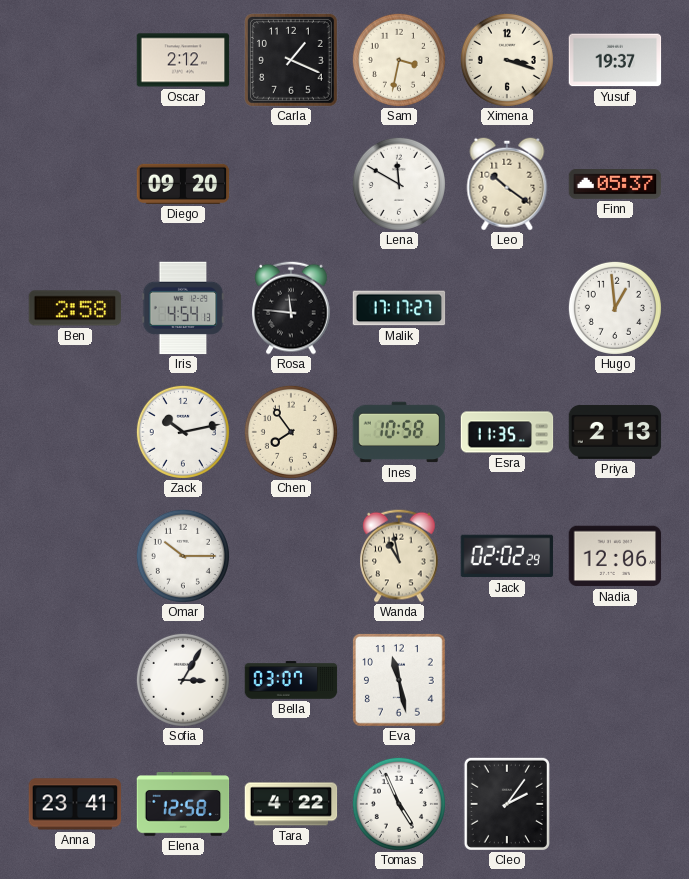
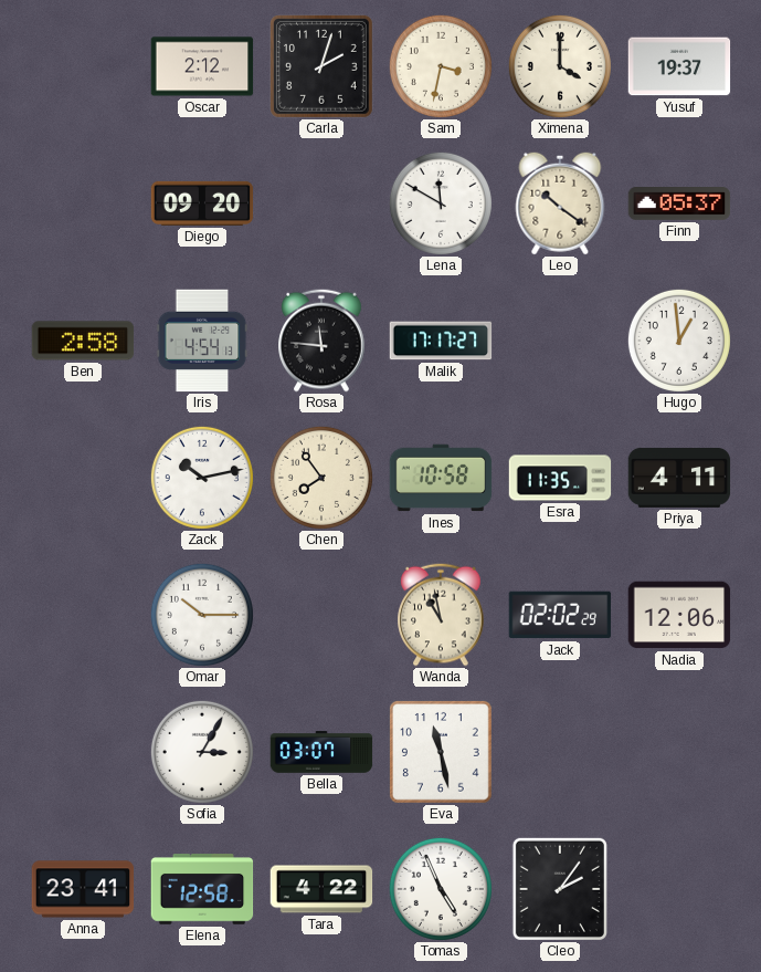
Carla: 1:19 -> 2:03
Ximena: 3:18 -> 4:00
Priya: 2:13 -> 4:11
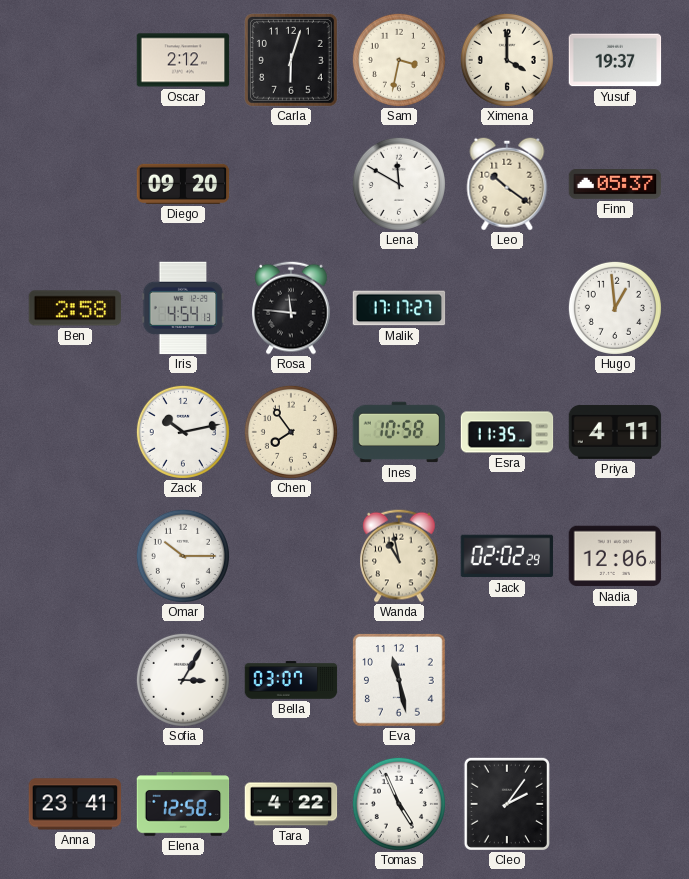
Carla: 2:03 -> 6:03
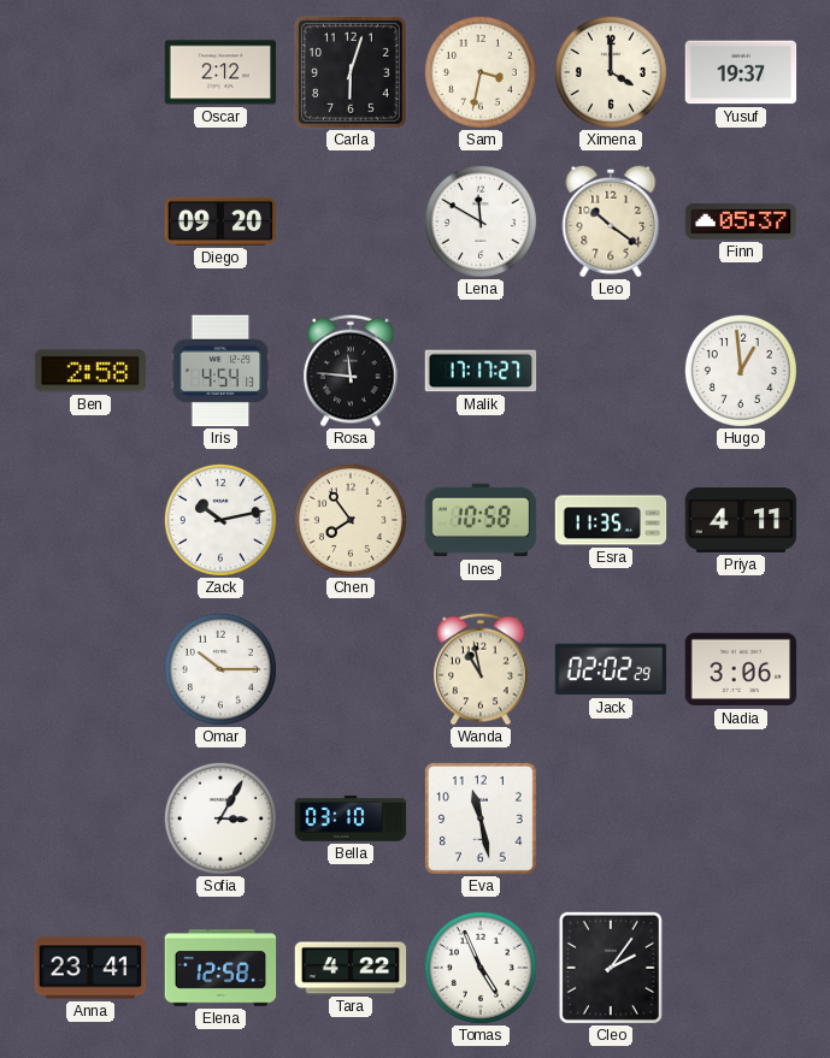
Nadia: 12:06 -> 3:06
Bella: 03:07 -> 03:10
